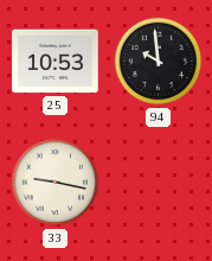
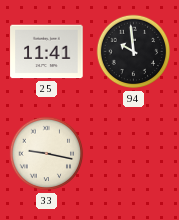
25: 10:53 -> 11:41
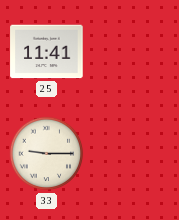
94: 9:59 -> none
33: 9:17 -> 9:15
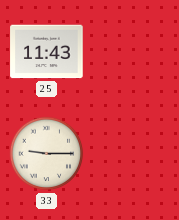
25: 11:41 -> 11:43
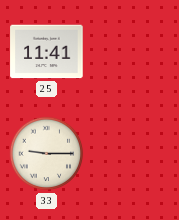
25: 11:43 -> 11:41
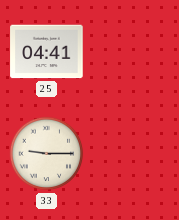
25: 11:41 -> 04:41
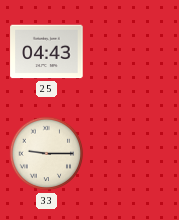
25: 04:41 -> 04:43
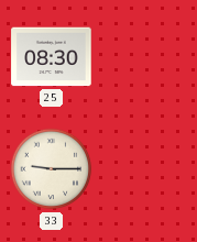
25: 04:43 -> 08:30
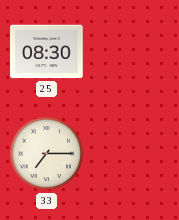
33: 9:15 -> 7:15
